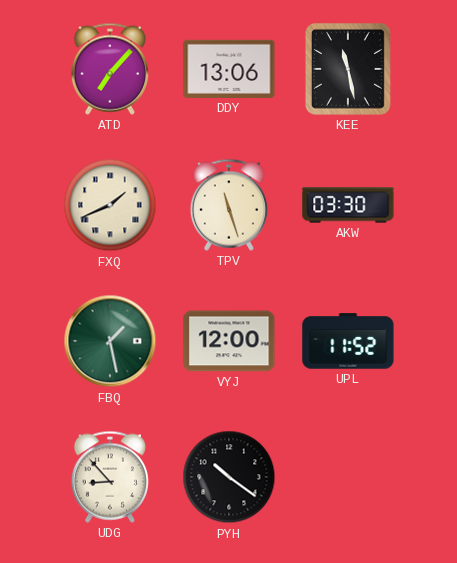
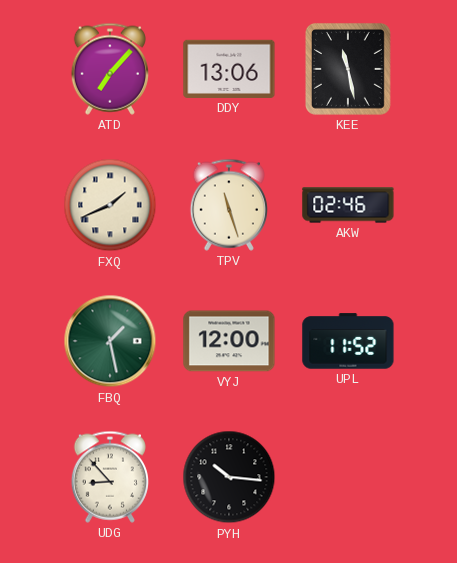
AKW: 03:30 -> 02:46
PYH: 10:21 -> 10:16
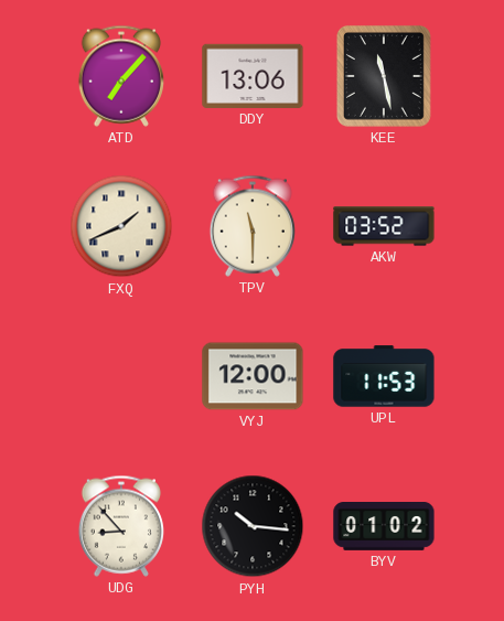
TPV: 11:27 -> 11:30
AKW: 02:46 -> 03:52
FBQ: 1:28 -> none
UPL: 11:52 -> 11:53
BYV: none -> 01:02
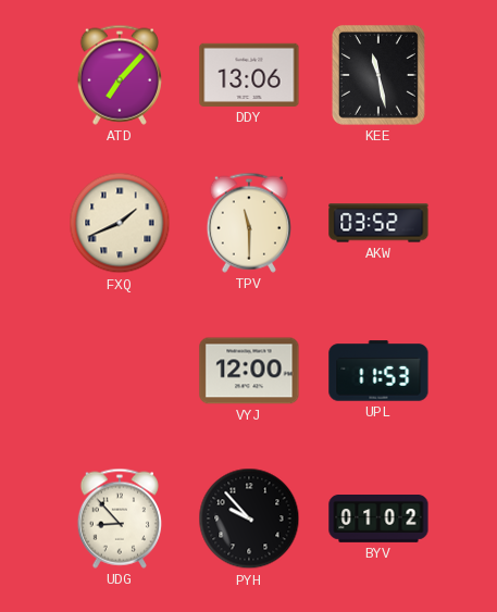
PYH: 10:16 -> 9:53
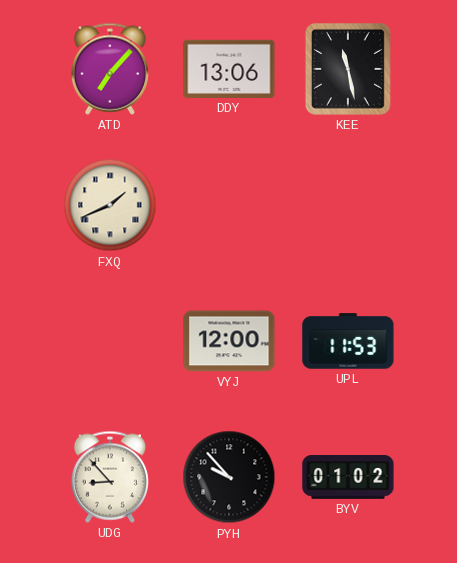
TPV: 11:30 -> none
AKW: 03:52 -> none
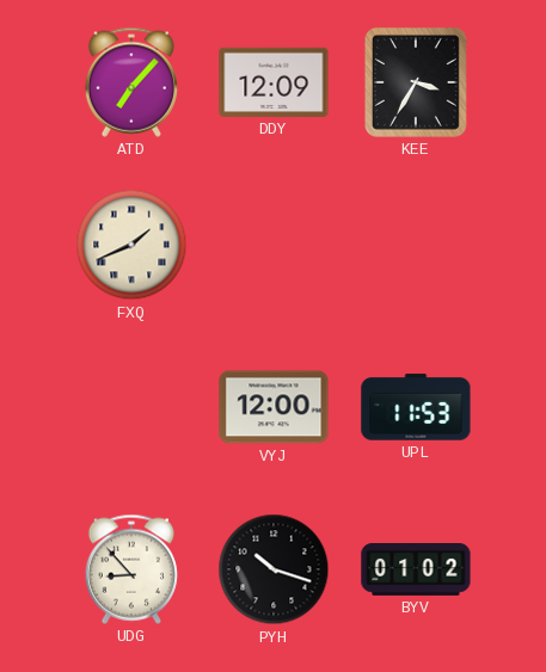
DDY: 13:06 -> 12:09
KEE: 11:28 -> 3:35
PYH: 9:53 -> 10:18
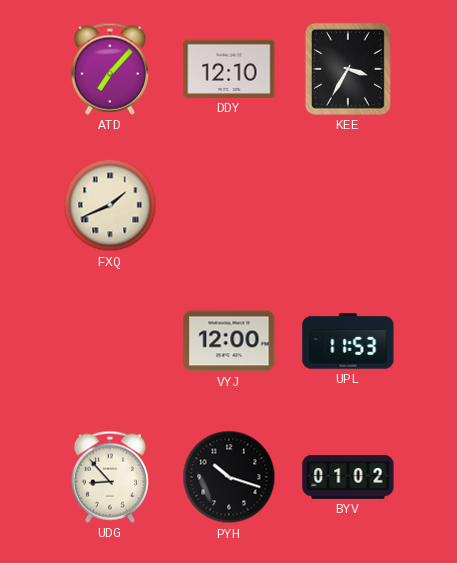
DDY: 12:09 -> 12:10
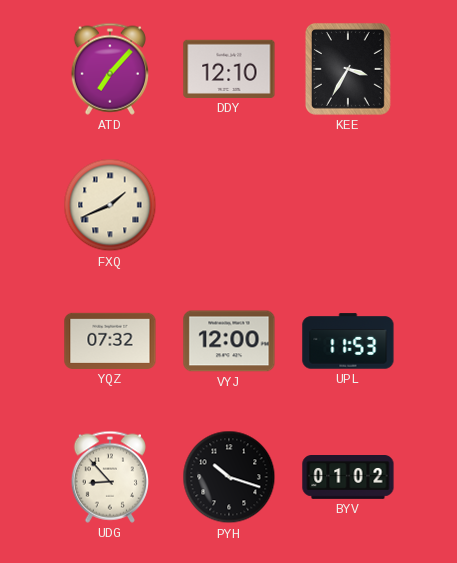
YQZ: none -> 07:32
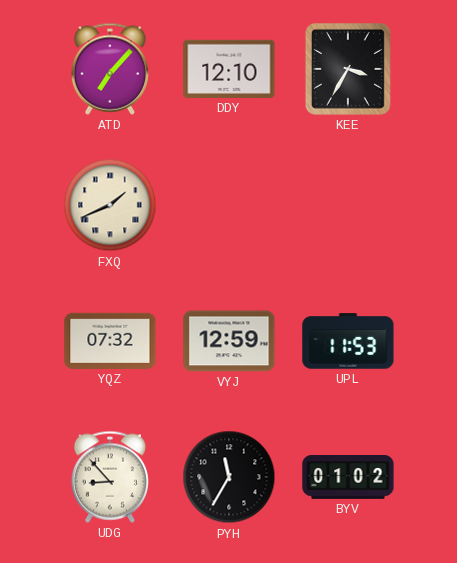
VYJ: 12:00 -> 12:59
PYH: 10:18 -> 11:35
